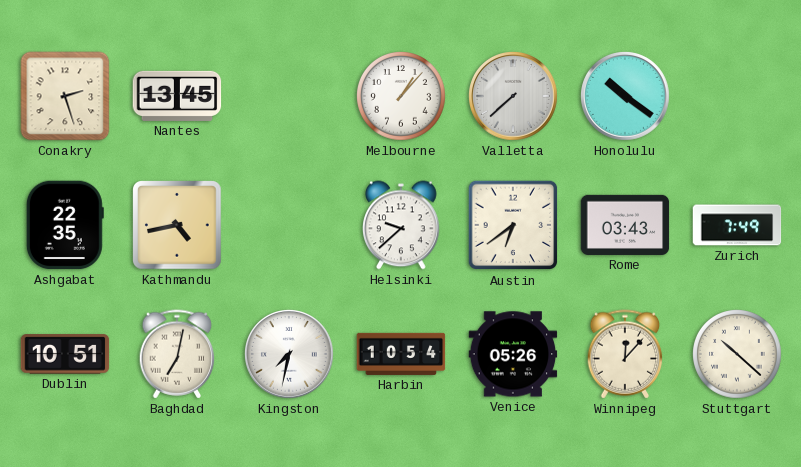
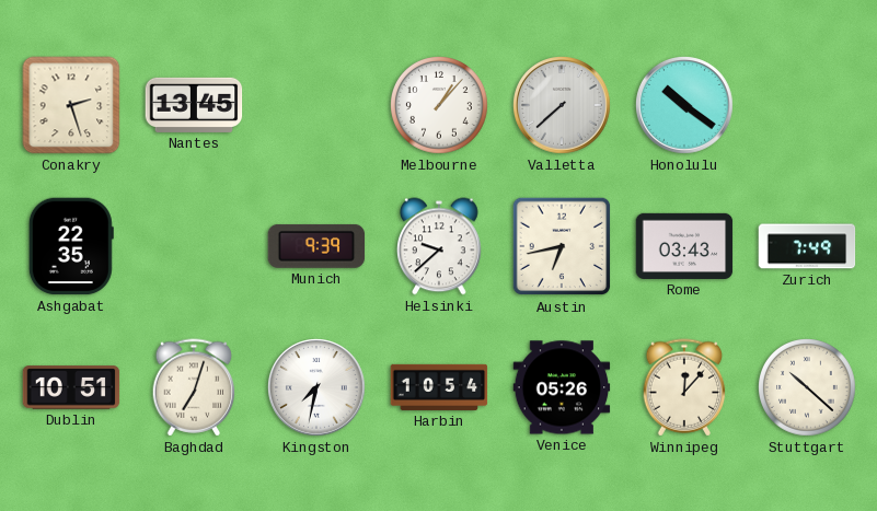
Kathmandu: 4:43 -> none
Munich: none -> 9:39
Austin: 6:39 -> 6:43
Baghdad: 7:02 -> 7:03
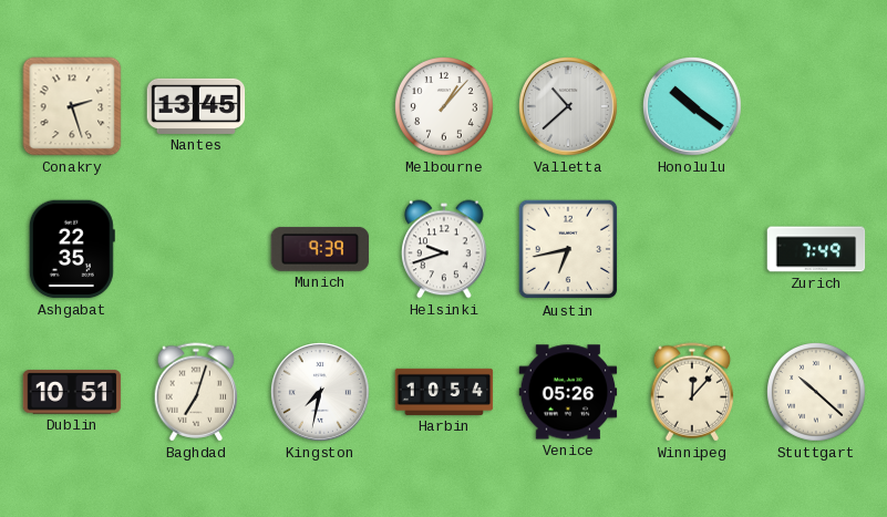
Valletta: 7:38 -> 10:38
Helsinki: 9:38 -> 9:42
Rome: 03:43 -> none
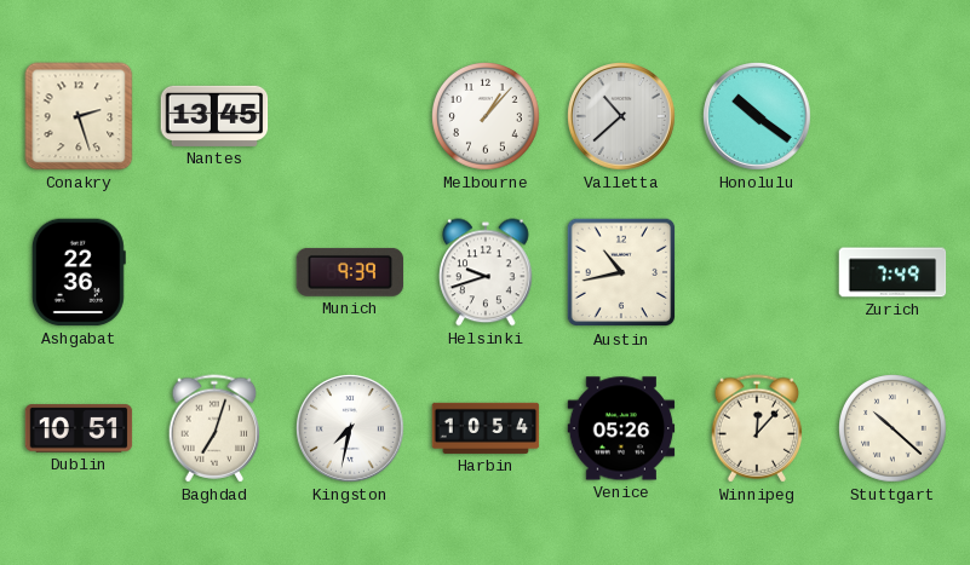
Ashgabat: 22:35 -> 22:36
Austin: 6:43 -> 10:43
